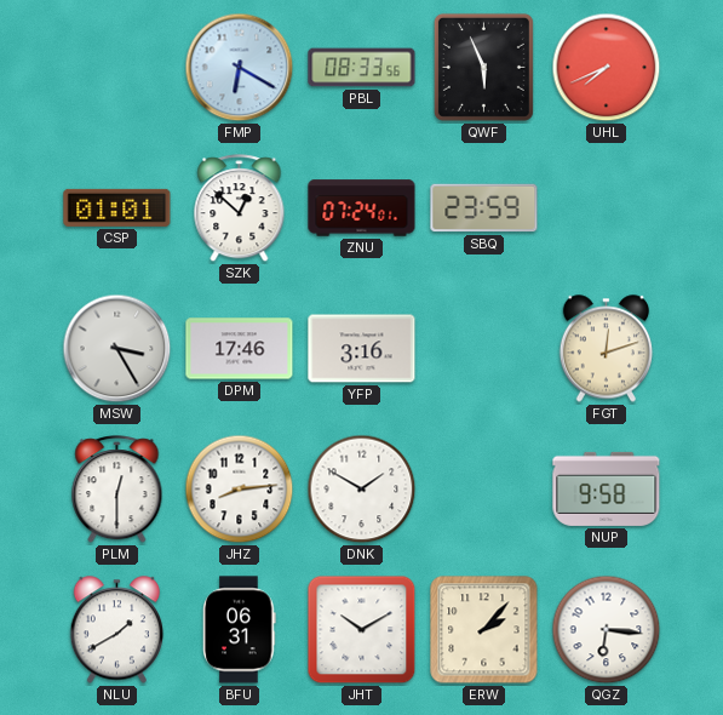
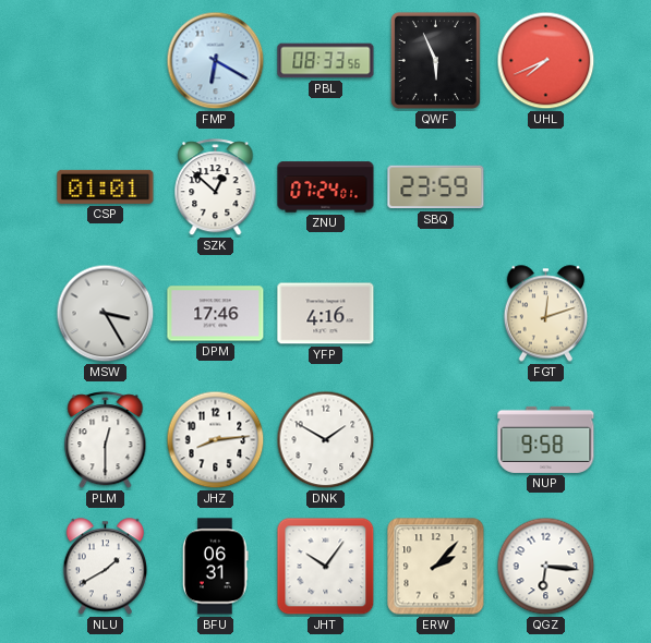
YFP: 3:16 -> 4:16
JHT: 10:10 -> 10:06
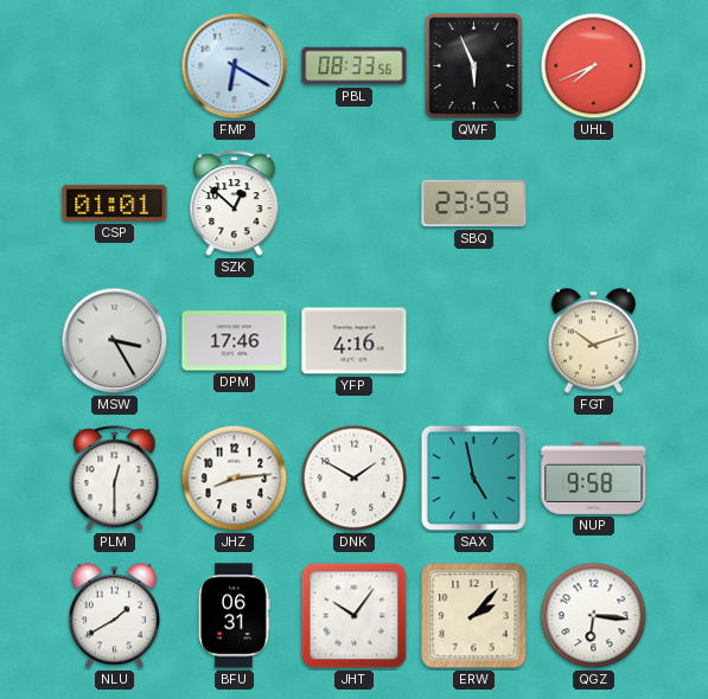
ZNU: 07:24 -> none
FGT: 12:12 -> 10:12
SAX: none -> 4:58
